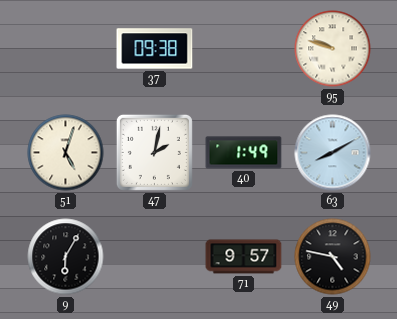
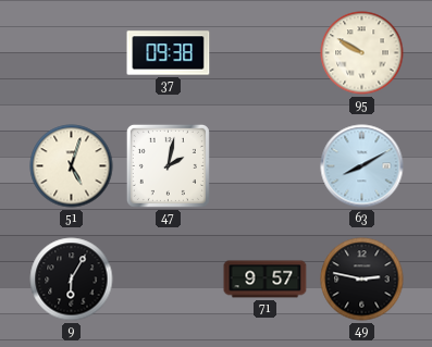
95: 9:48 -> 9:50
40: 1:49 -> none
49: 4:47 -> 2:47
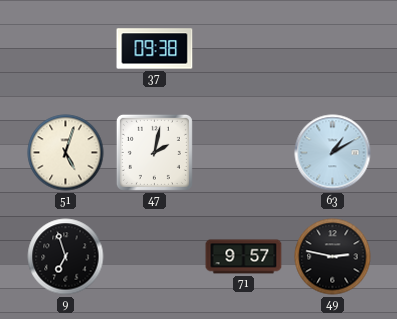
95: 9:50 -> none
63: 8:10 -> 1:10
9: 6:05 -> 6:57
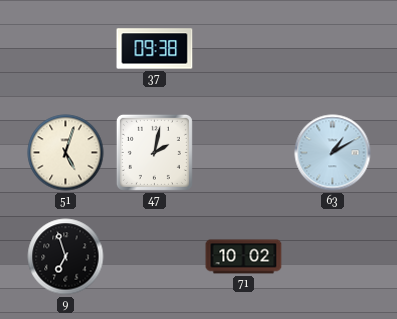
71: 9:57 -> 10:02
49: 2:47 -> none
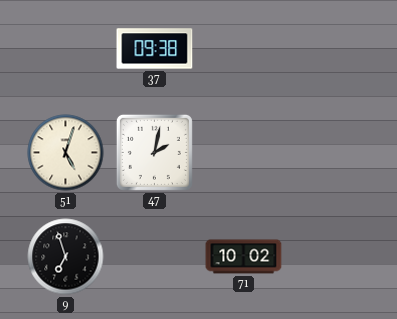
63: 1:10 -> none
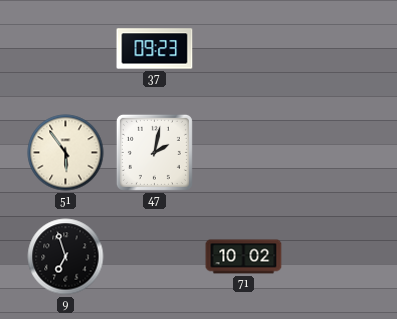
37: 09:38 -> 09:23
51: 5:03 -> 5:54
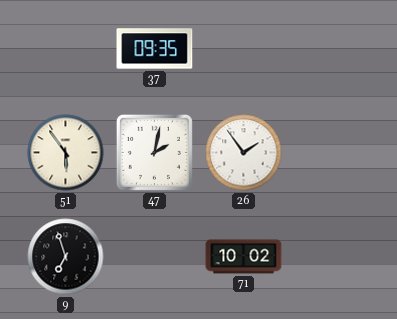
37: 09:23 -> 09:35
26: none -> 1:54
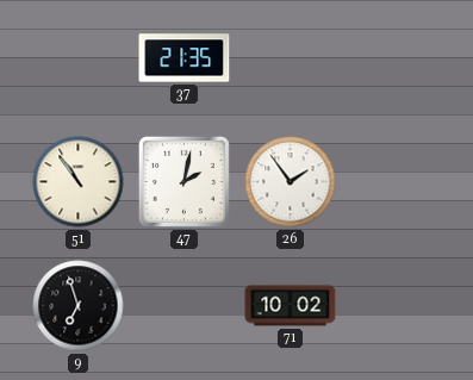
37: 09:35 -> 21:35
51: 5:54 -> 10:54
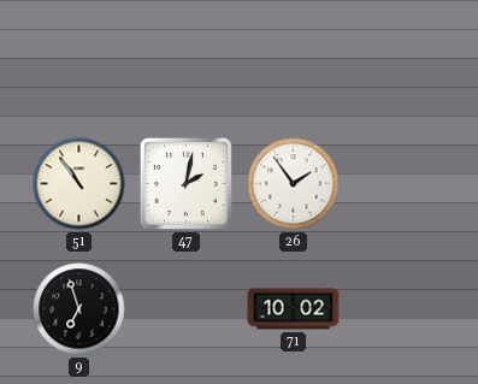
37: 21:35 -> none
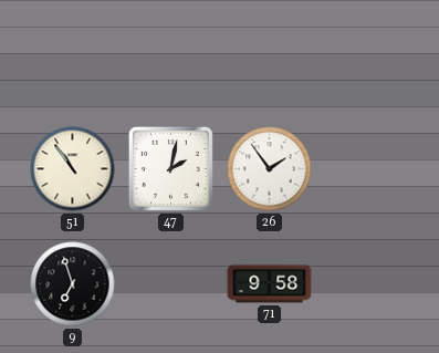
71: 10:02 -> 9:58
